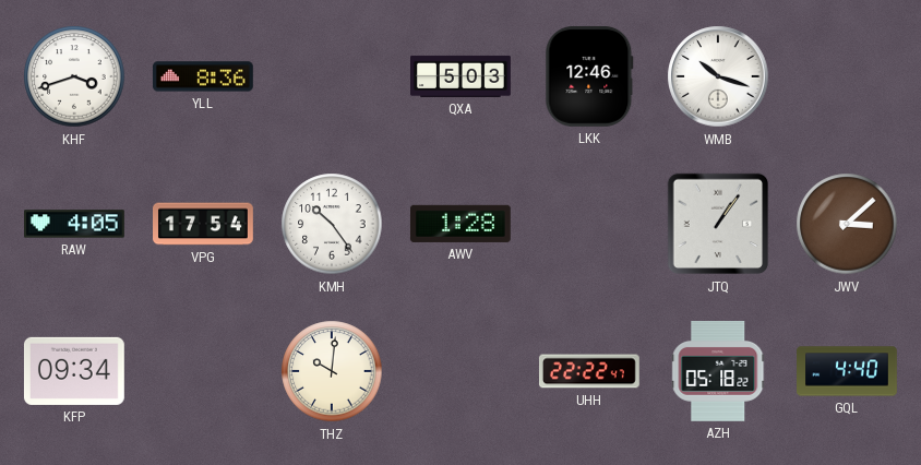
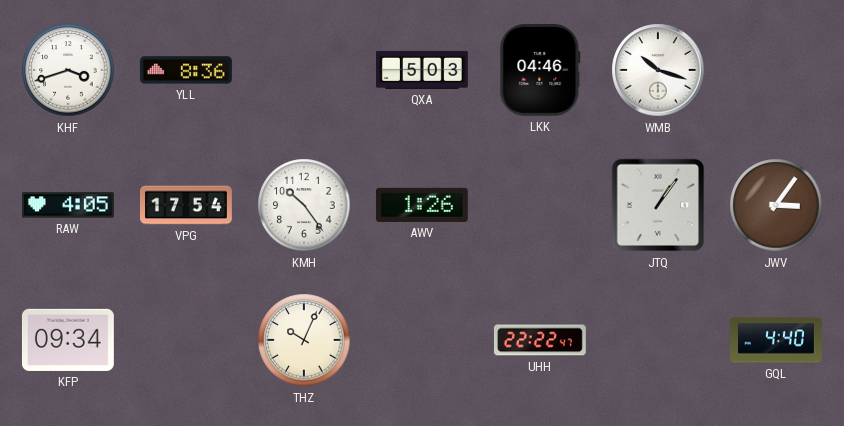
LKK: 12:46 -> 04:46
AWV: 1:28 -> 1:26
JWV: 3:08 -> 3:06
THZ: 10:01 -> 10:04
AZH: 05:18 -> none
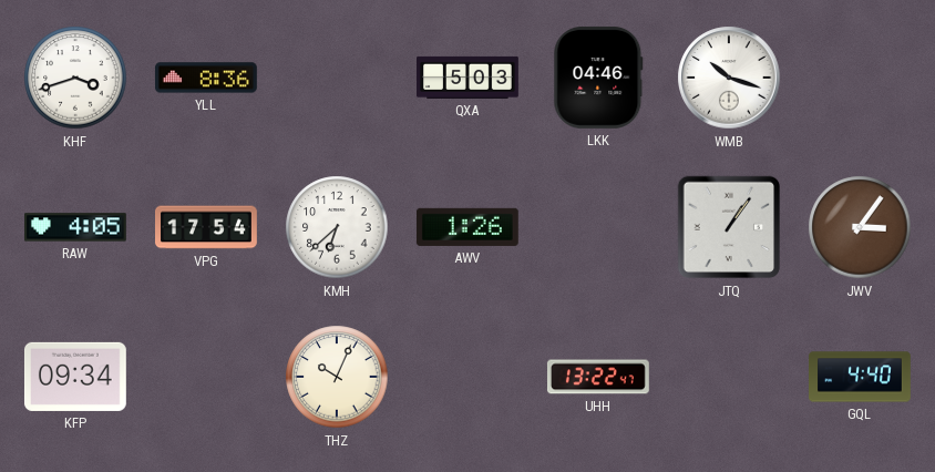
KMH: 10:24 -> 6:38
UHH: 22:22 -> 13:22
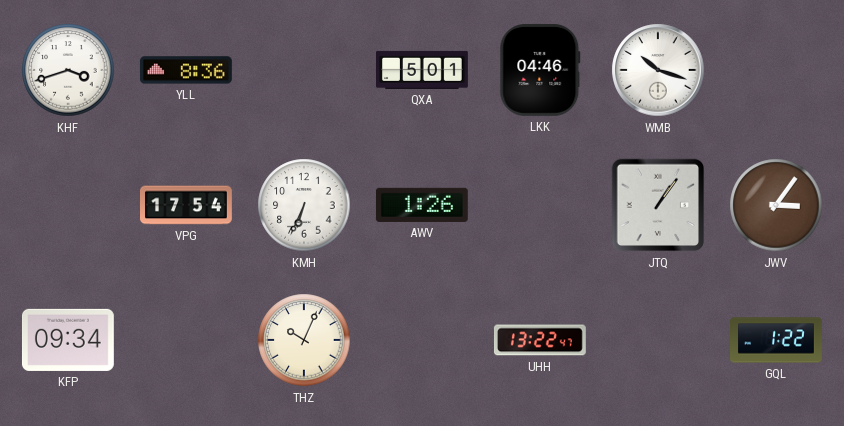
QXA: 5:03 -> 5:01
RAW: 4:05 -> none
KMH: 6:38 -> 6:34
GQL: 4:40 -> 1:22
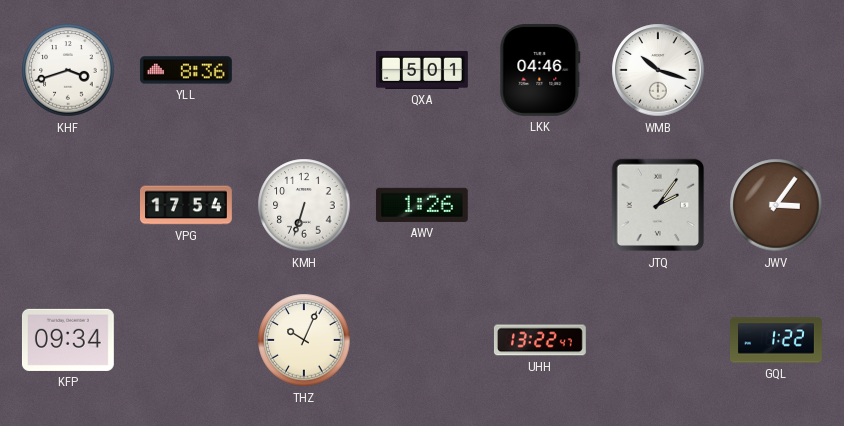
KMH: 6:34 -> 6:33
JTQ: 1:06 -> 2:06
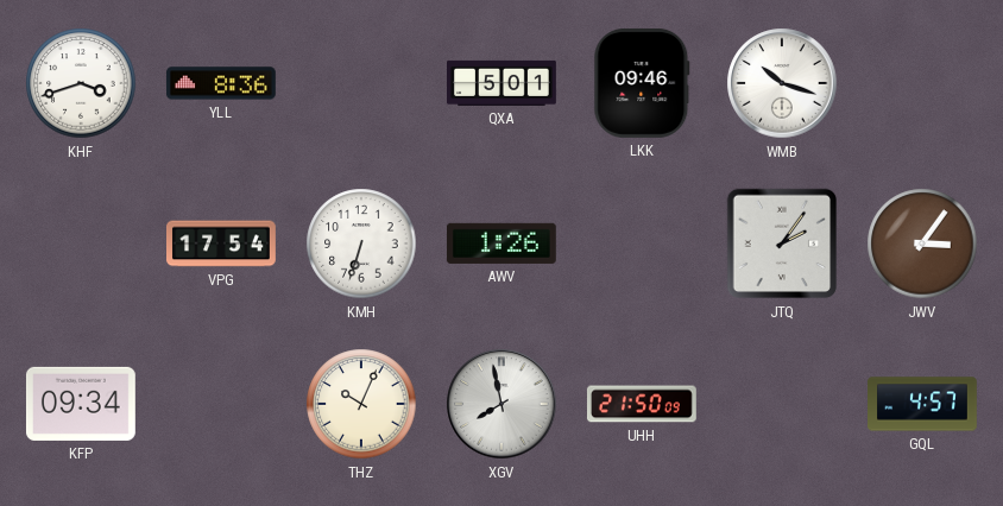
LKK: 04:46 -> 09:46
XGV: none -> 7:58
UHH: 13:22 -> 21:50
GQL: 1:22 -> 4:57
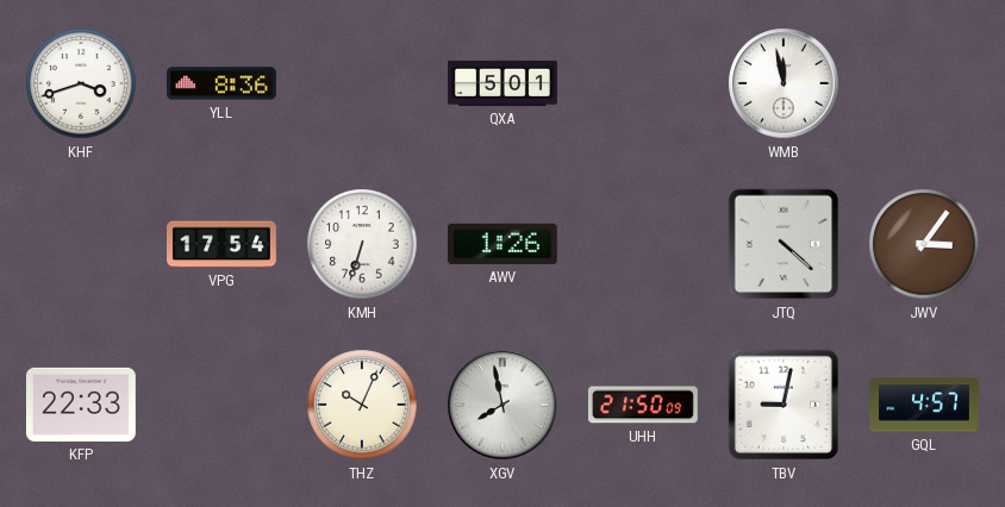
LKK: 09:46 -> none
WMB: 10:18 -> 11:58
JTQ: 2:06 -> 4:22
KFP: 09:34 -> 22:33
TBV: none -> 9:02
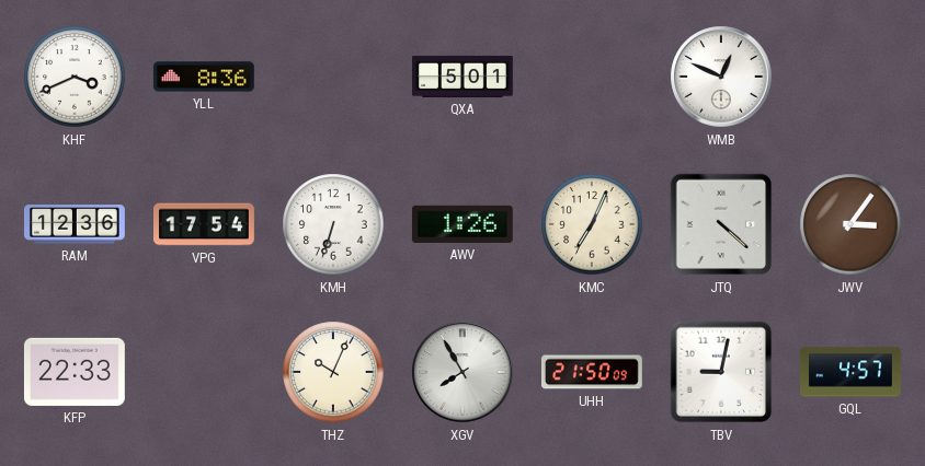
KHF: 3:42 -> 3:41
WMB: 11:58 -> 12:49
RAM: none -> 12:36
KMC: none -> 7:04
XGV: 7:58 -> 7:55
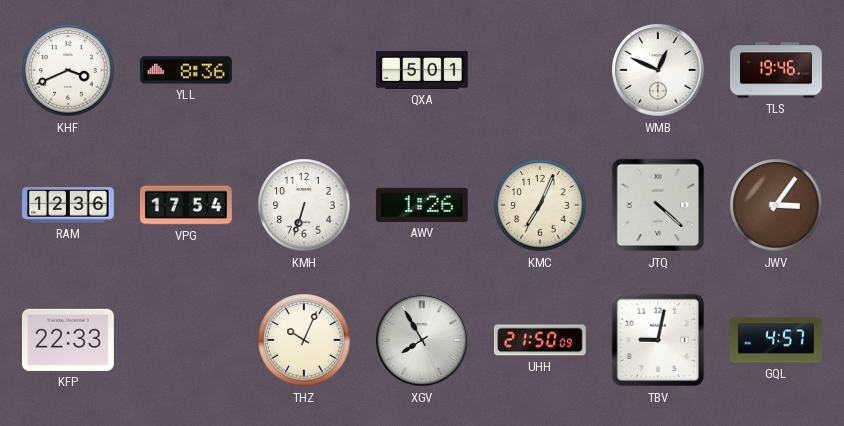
TLS: none -> 19:46
